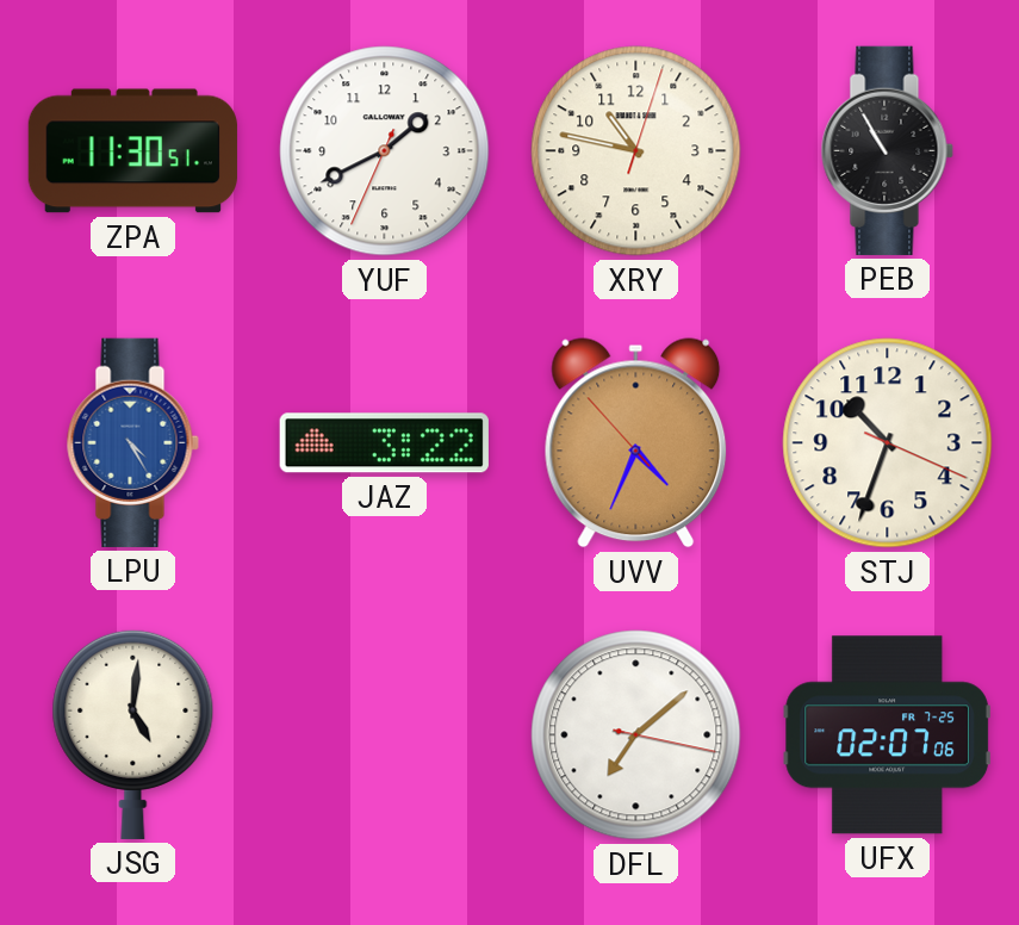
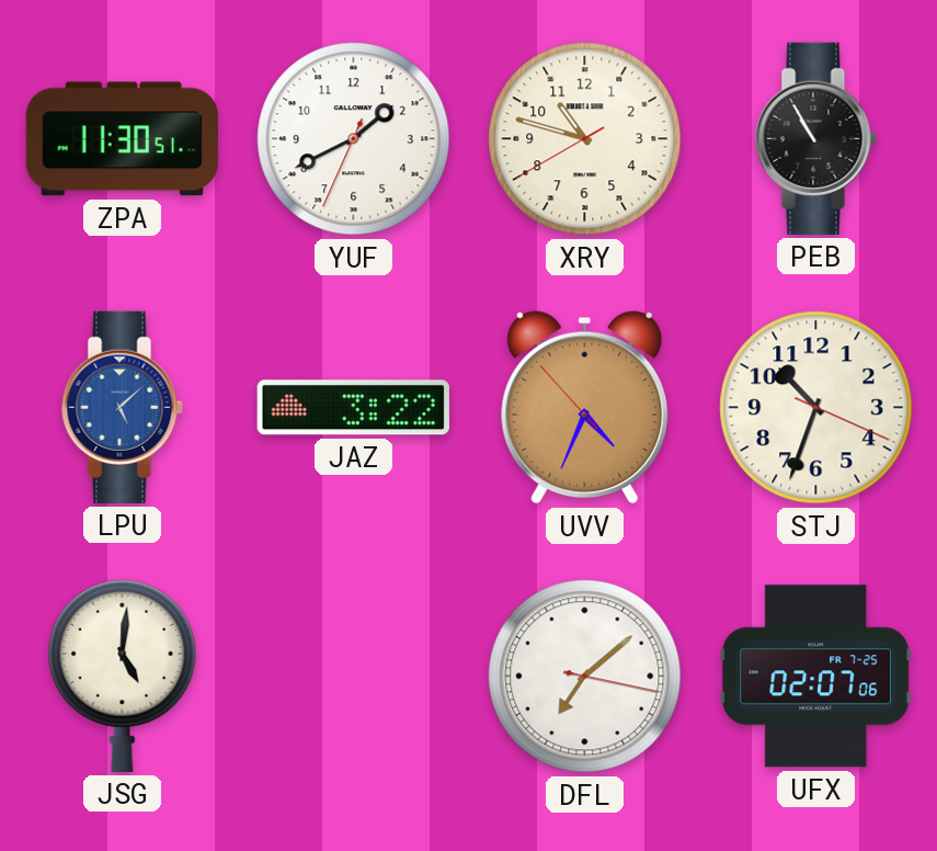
XRY: 10:47:03 -> 10:47:40
LPU: 4:25 -> 5:08
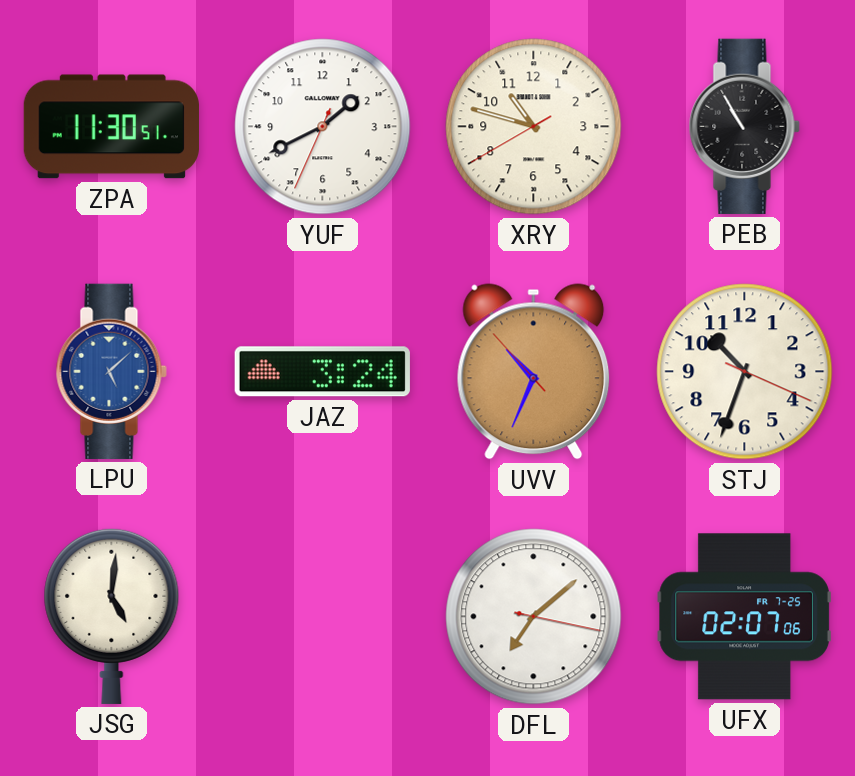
JAZ: 3:22 -> 3:24
UVV: 4:33 -> 10:33
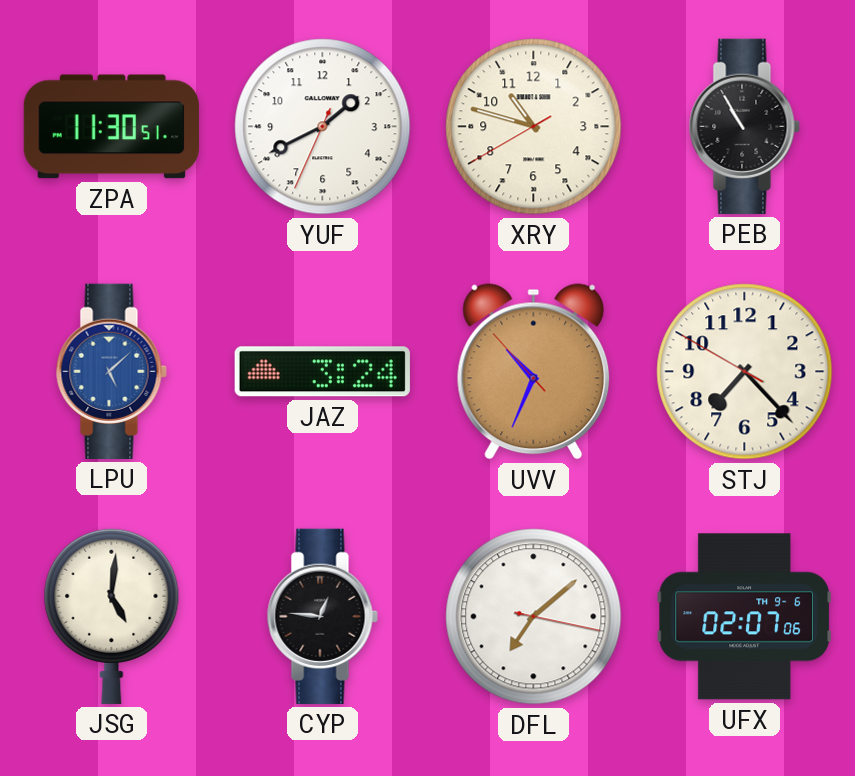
STJ: 10:33 -> 7:22
CYP: none -> 12:46
UFX date: FR 7-25 -> TH 9-6
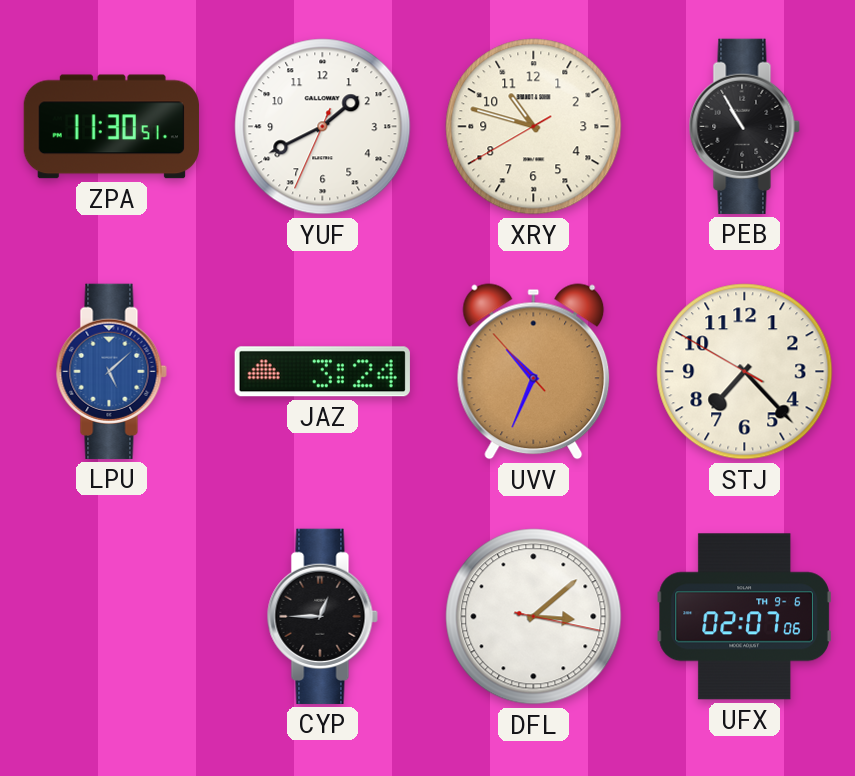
JSG: 5:01 -> none
CYP: 12:46 -> 12:45
DFL: 7:08 -> 3:08
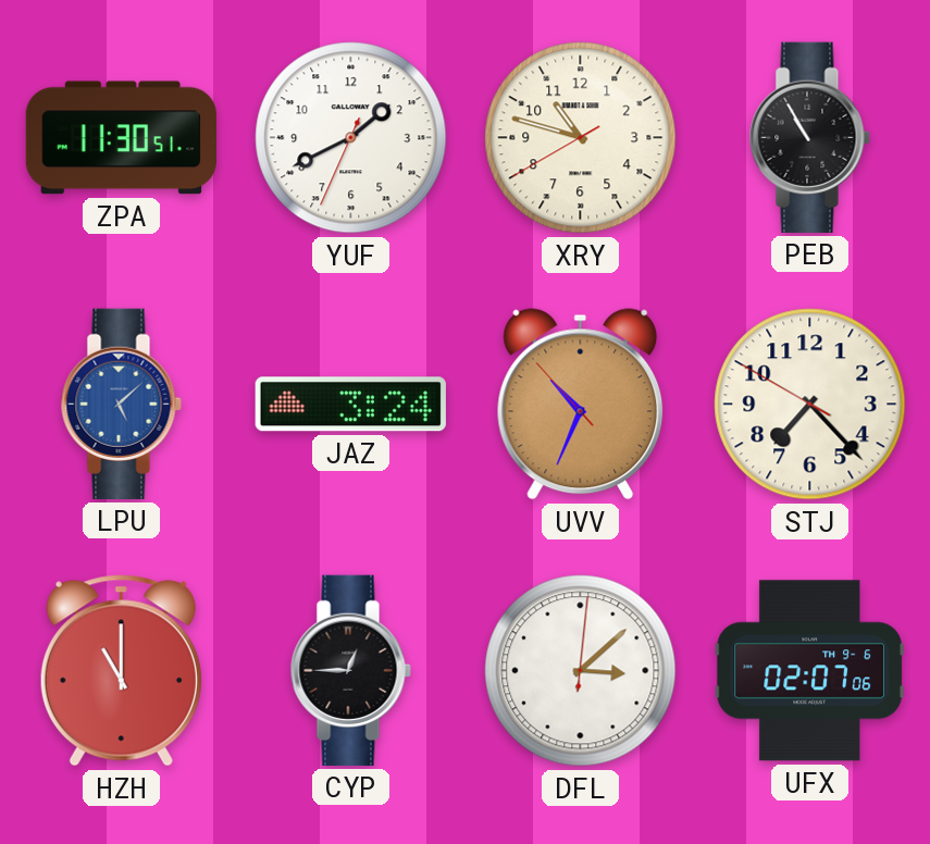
HZH: none -> 11:00
DFL: 3:08:17 -> 3:08:01
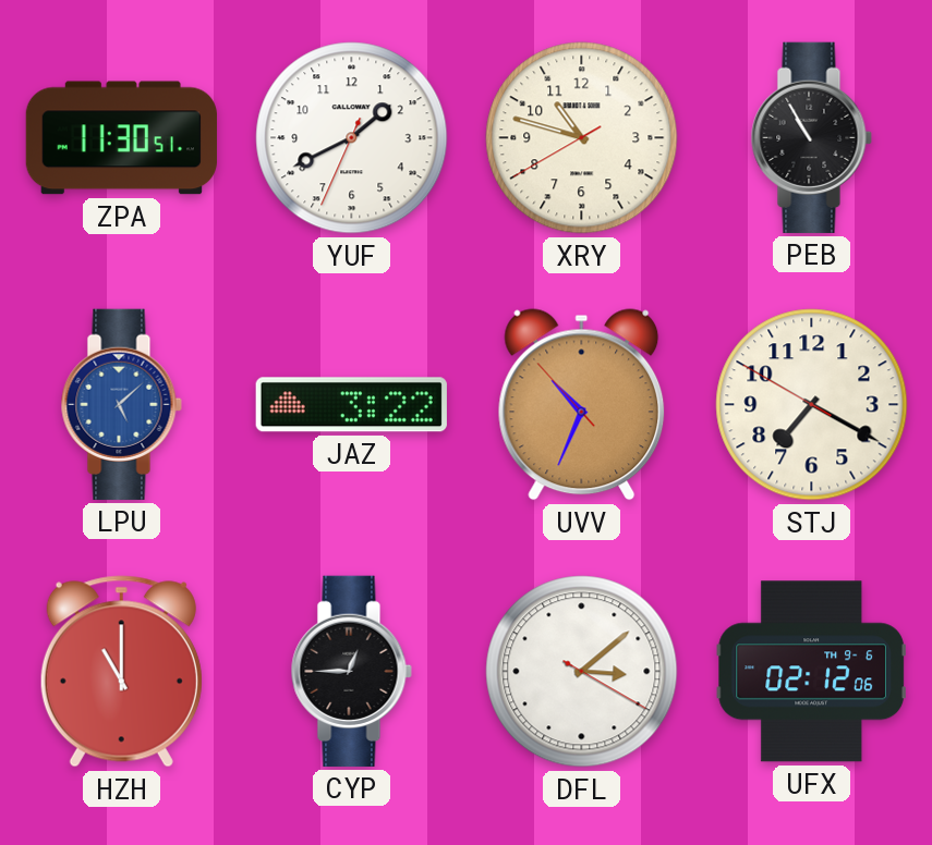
JAZ: 3:24 -> 3:22
STJ: 7:22 -> 7:19
DFL: 3:08:01 -> 3:08:20
UFX: 02:07 -> 02:12
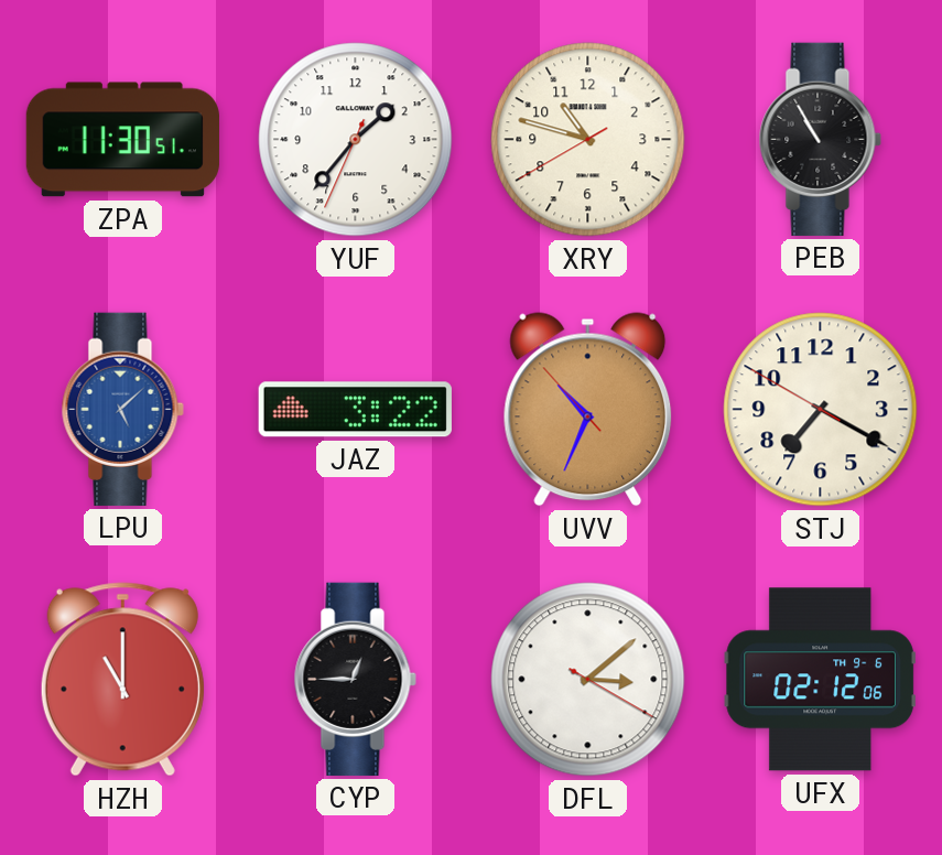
YUF: 1:40 -> 1:36
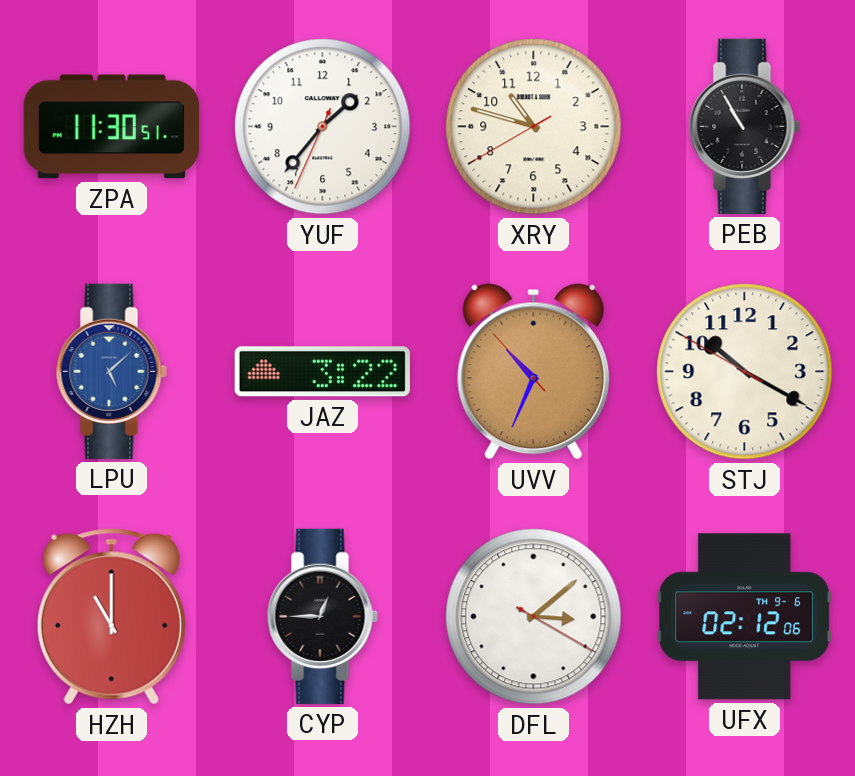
STJ: 7:19 -> 10:19
